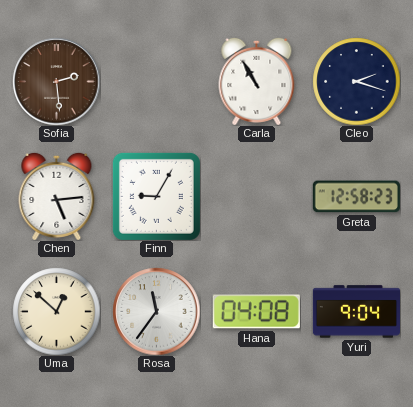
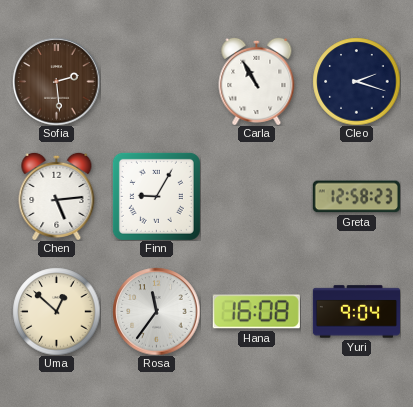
Hana: 04:08 -> 16:08
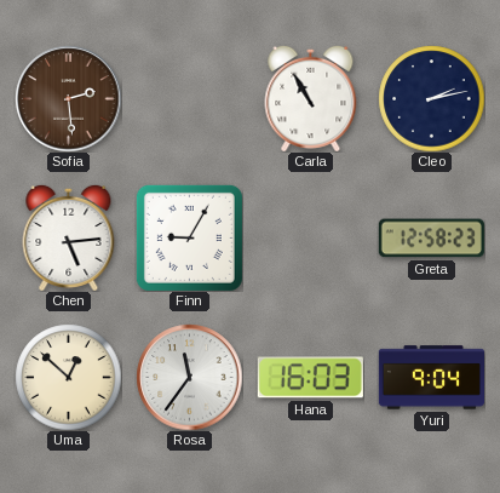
Cleo: 2:18 -> 2:13
Hana: 16:08 -> 16:03
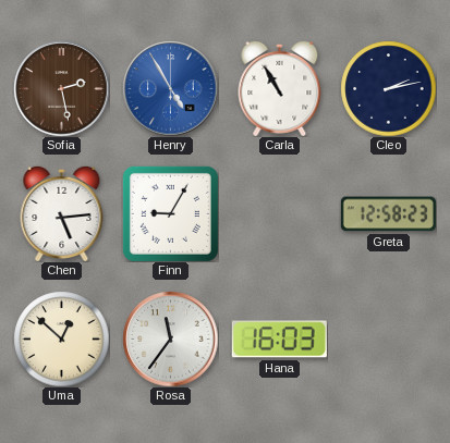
Sofia: 2:29 -> 2:28
Henry: none -> 4:55
Yuri: 9:04 -> none
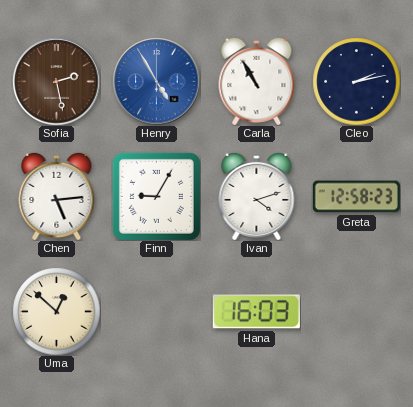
Ivan: none -> 4:12
Rosa: 11:36 -> none
